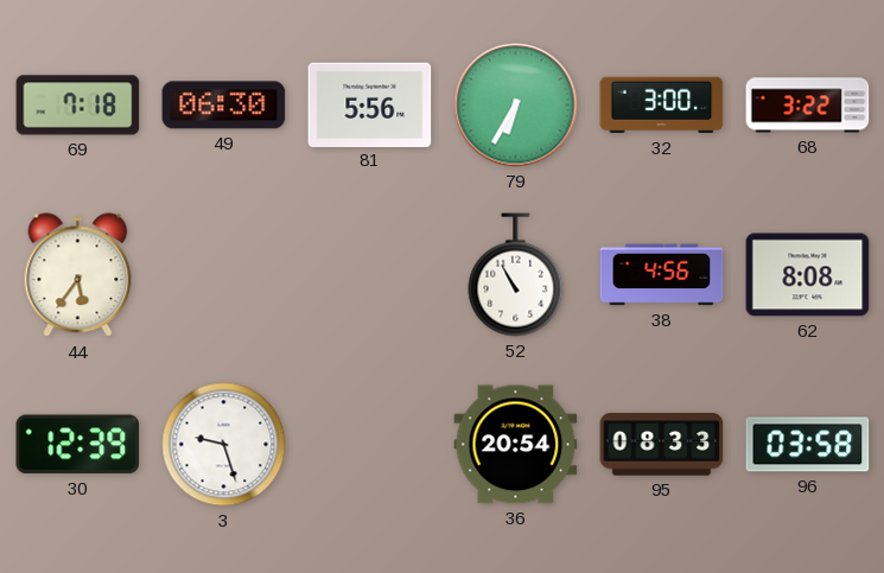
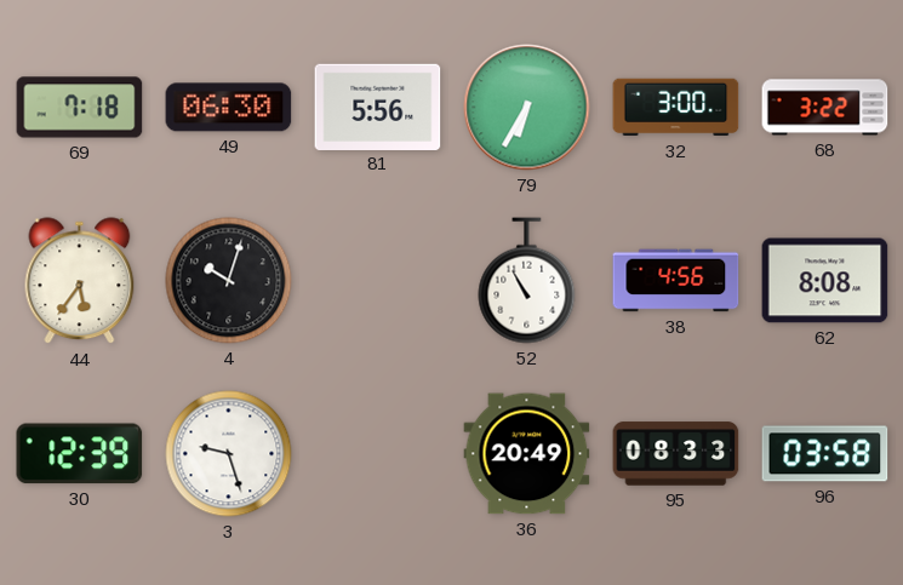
4: none -> 10:03
36: 20:54 -> 20:49
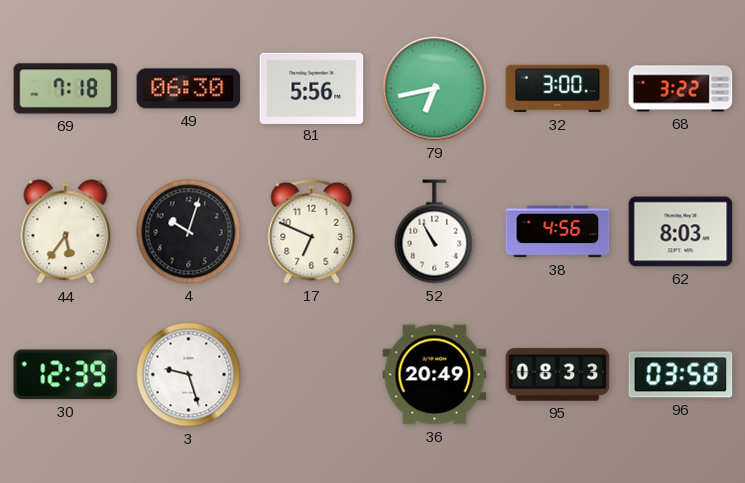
79: 6:35 -> 6:43
17: none -> 6:49
62: 8:08 -> 8:03
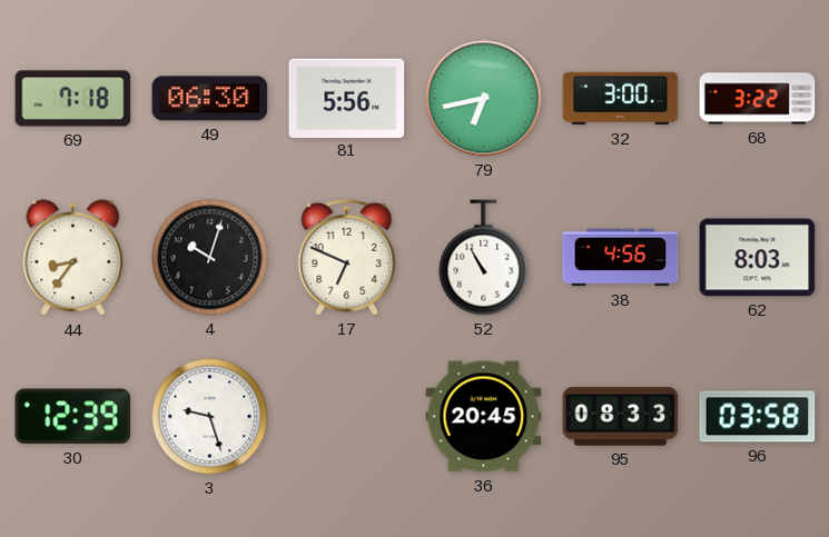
44: 5:36 -> 8:36
36: 20:49 -> 20:45
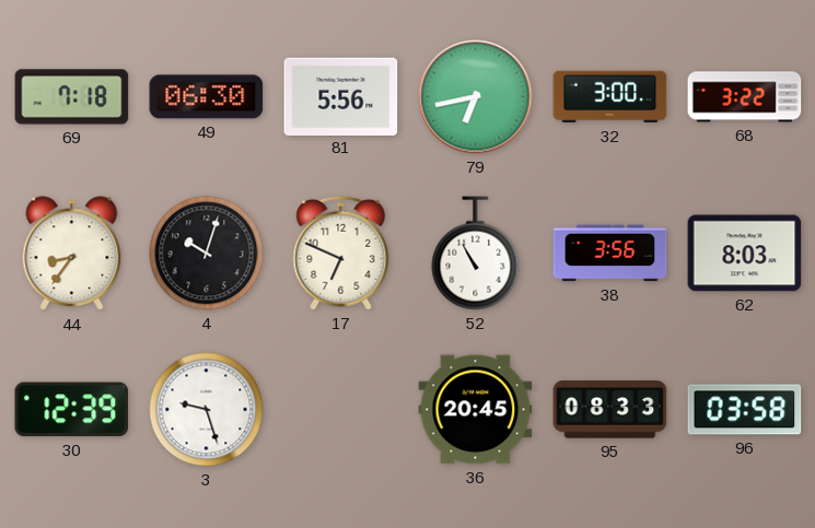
38: 4:56 -> 3:56
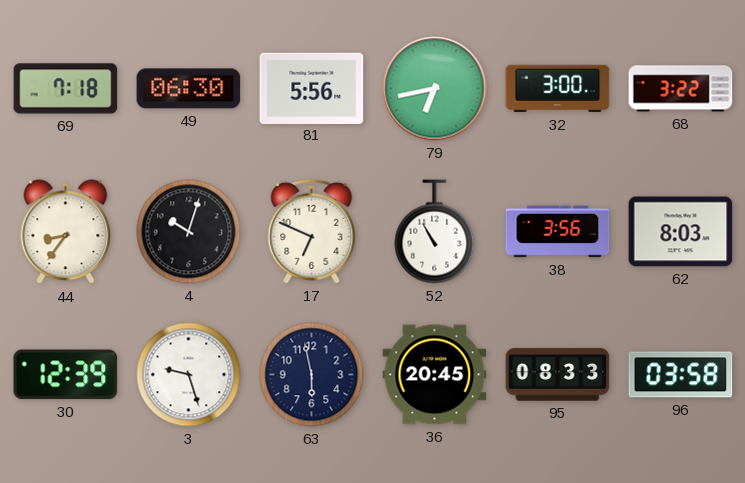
63: none -> 5:58
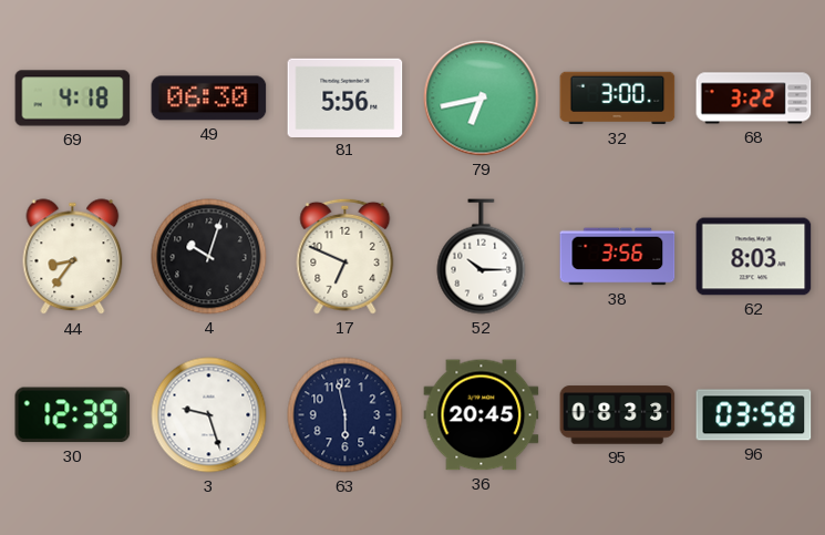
69: 7:18 -> 4:18
52: 10:55 -> 10:15
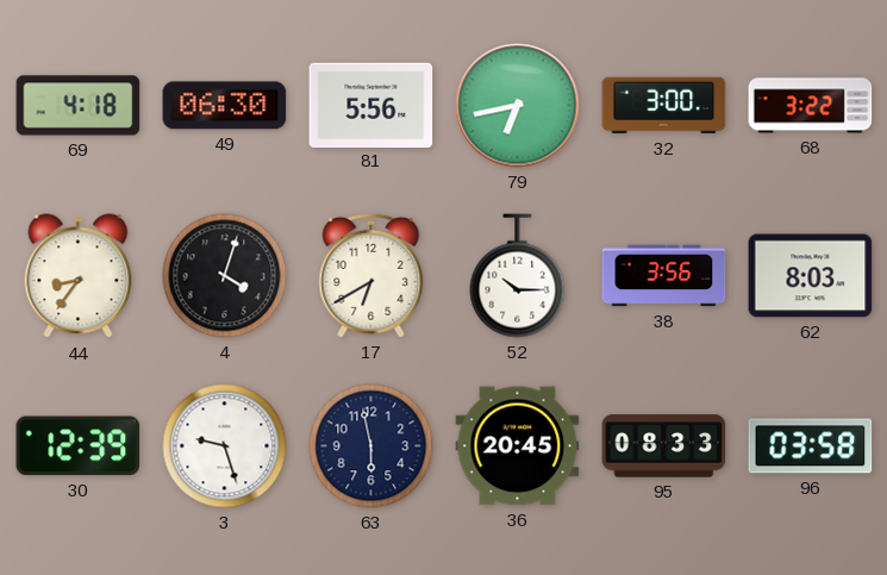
4: 10:03 -> 4:03
17: 6:49 -> 6:40
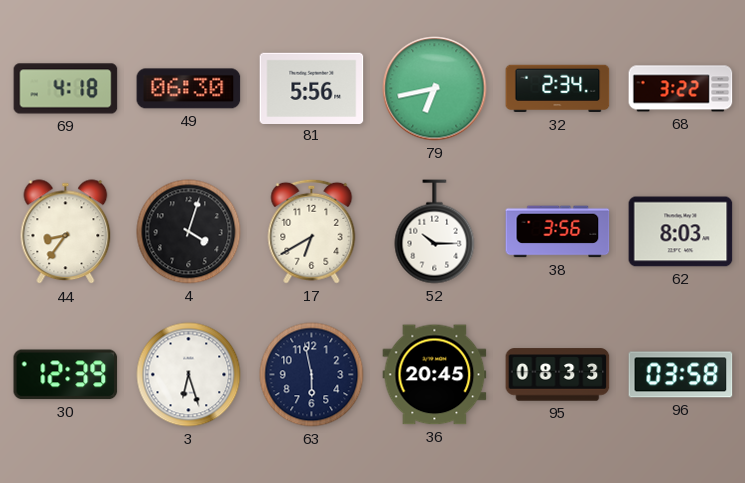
32: 3:00 -> 2:34
3: 9:27 -> 6:27
